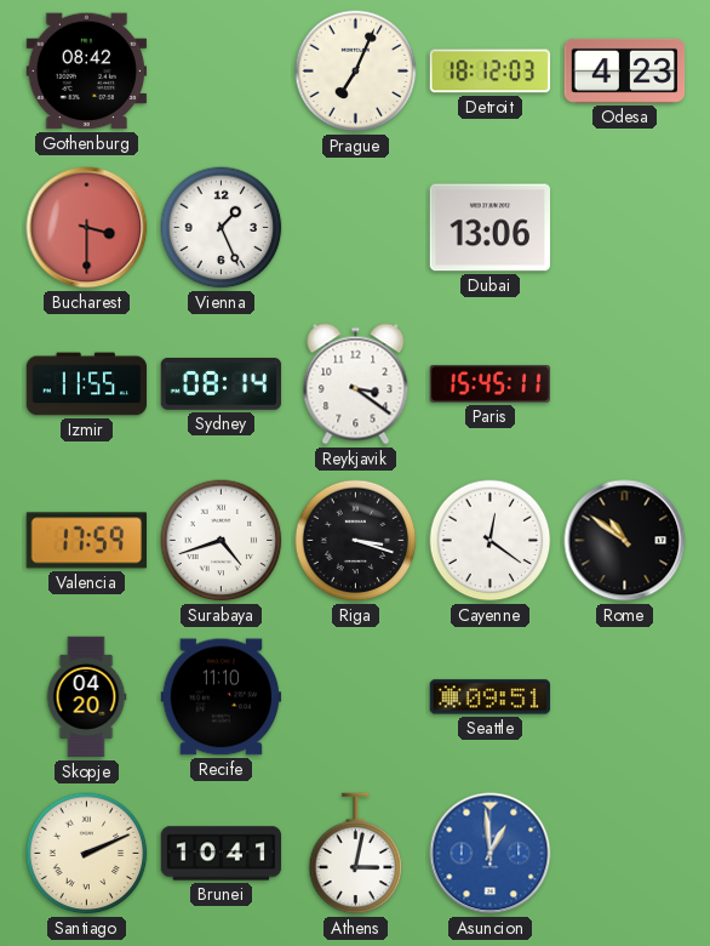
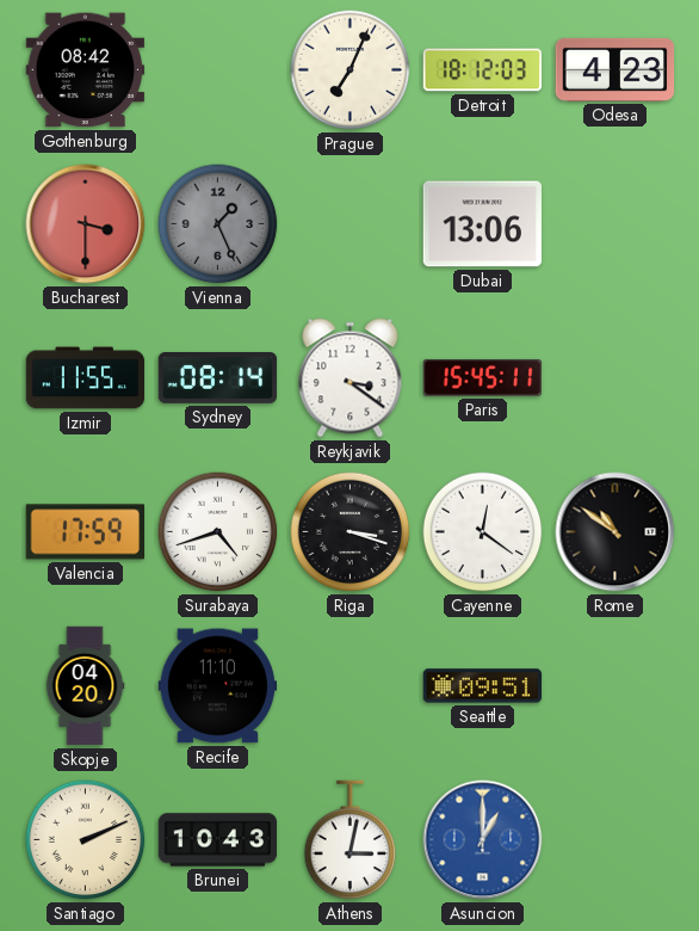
Vienna dial: white -> grey
Brunei: 10:41 -> 10:43
Asuncion: 12:59 -> 1:00
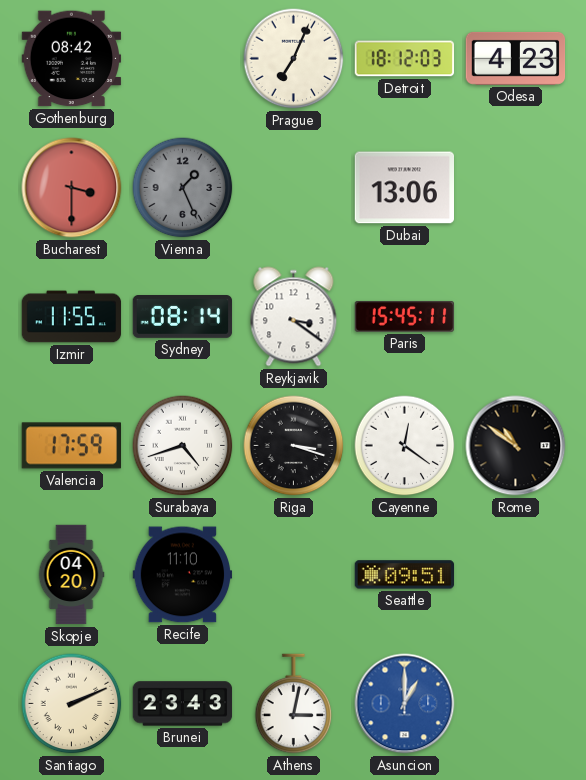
Brunei: 10:43 -> 23:43
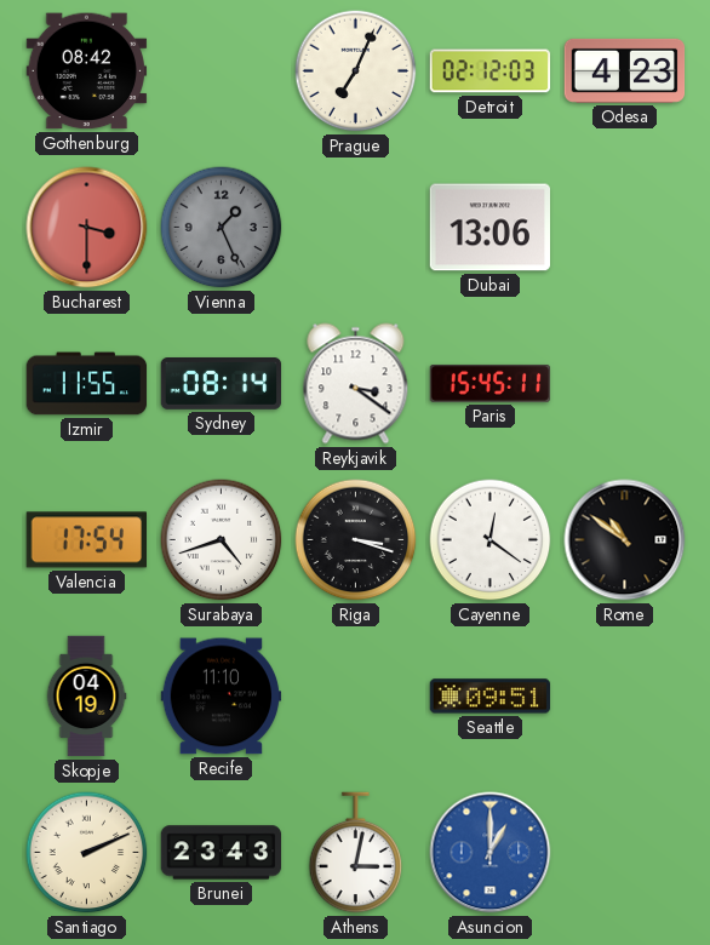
Detroit: 18:12 -> 02:12
Valencia: 17:59 -> 17:54
Skopje: 04:20 -> 04:19
